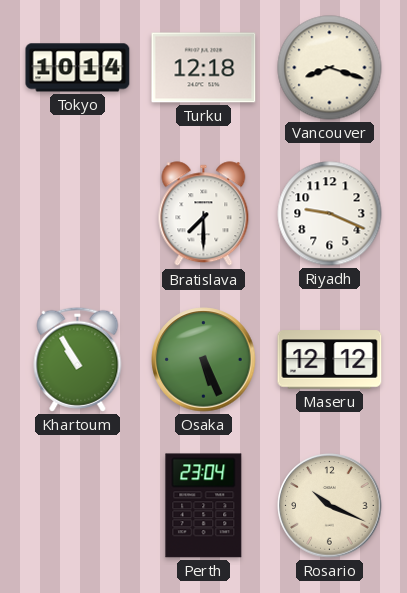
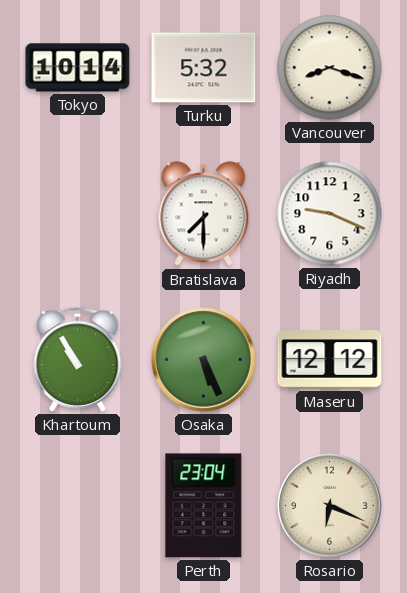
Turku: 12:18 -> 5:32
Rosario: 10:19 -> 6:19
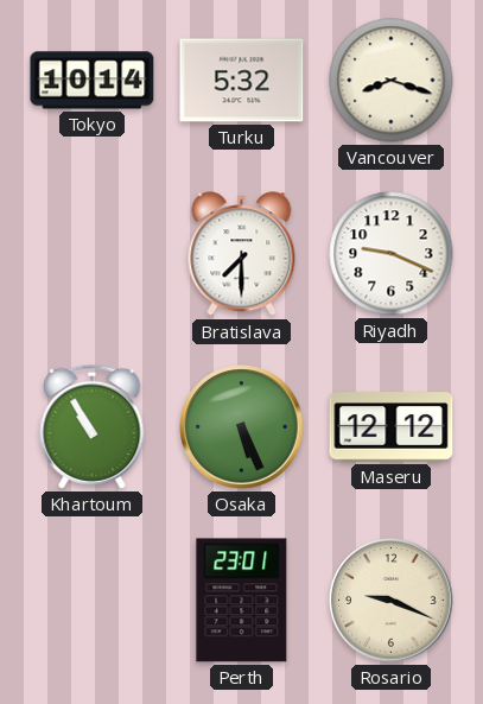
Perth: 23:04 -> 23:01
Rosario: 6:19 -> 9:19
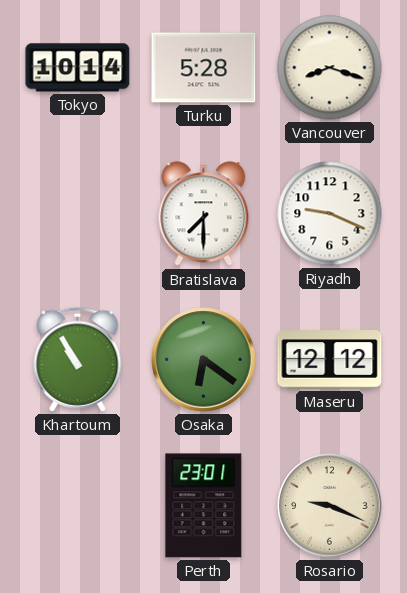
Turku: 5:32 -> 5:28
Osaka: 5:26 -> 6:21
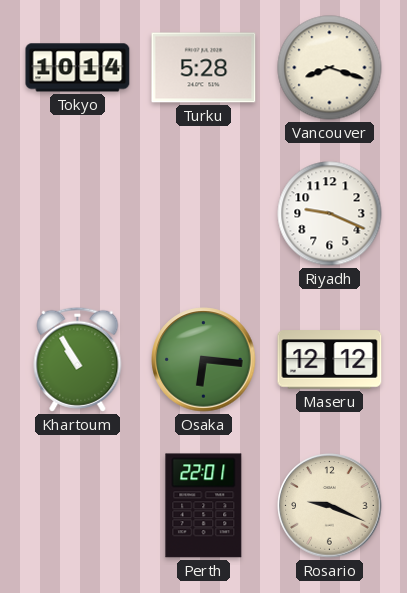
Bratislava: 7:30 -> none
Osaka: 6:21 -> 6:16
Perth: 23:01 -> 22:01
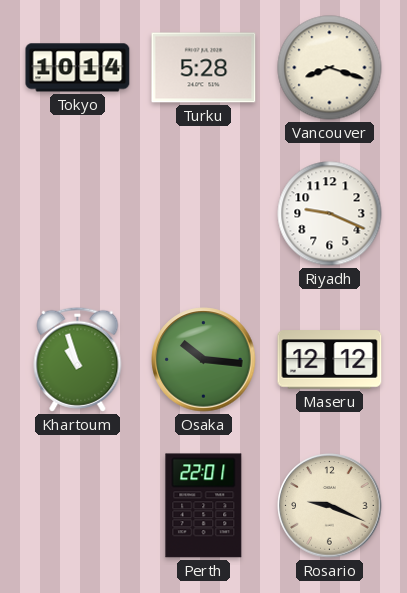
Khartoum: 10:55 -> 10:57
Osaka: 6:16 -> 10:16
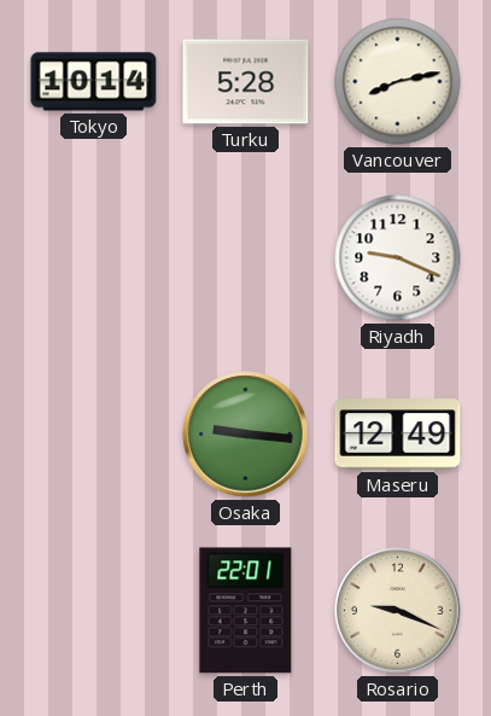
Vancouver: 8:18 -> 8:13
Khartoum: 10:57 -> none
Osaka: 10:16 -> 9:16
Maseru: 12:12 -> 12:49
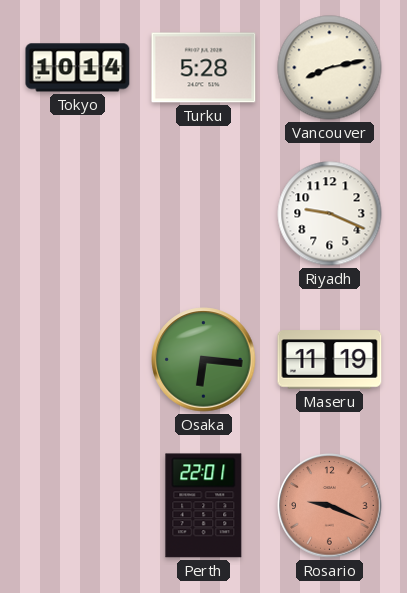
Osaka: 9:16 -> 6:16
Maseru: 12:49 -> 11:19
Rosario dial: cream -> salmon
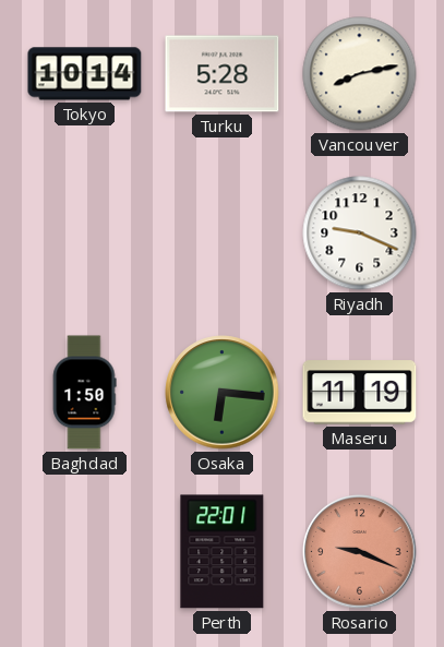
Baghdad: none -> 1:50
